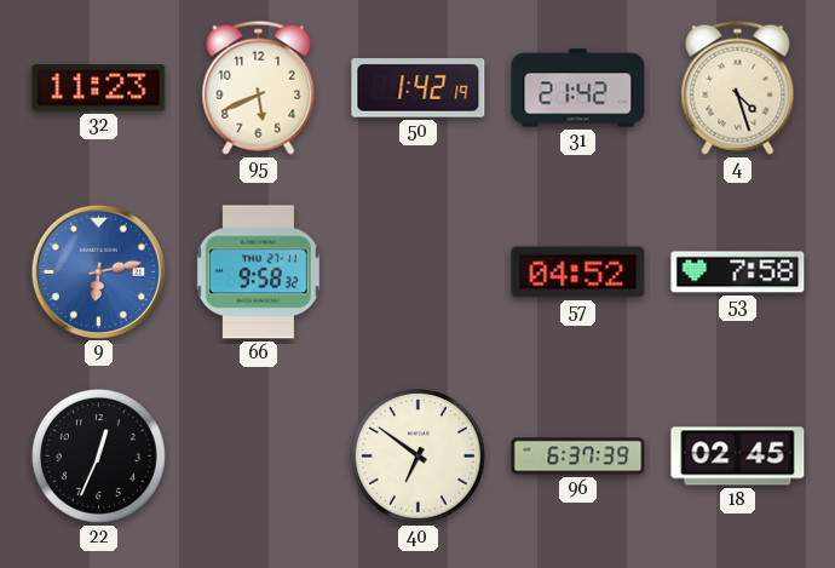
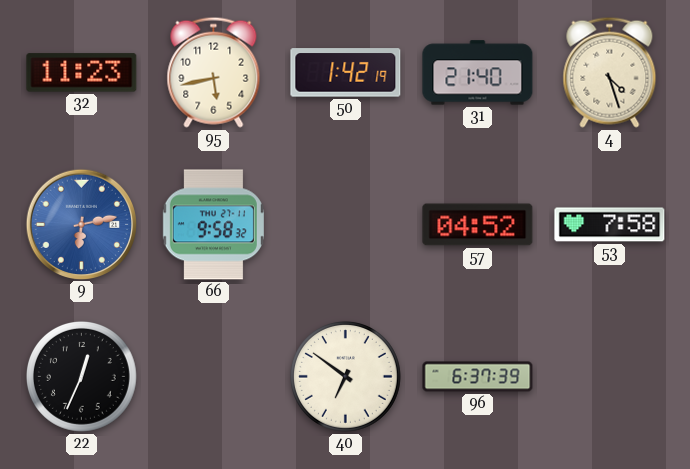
95: 5:41 -> 5:43
31: 21:42 -> 21:40
18: 02:45 -> none
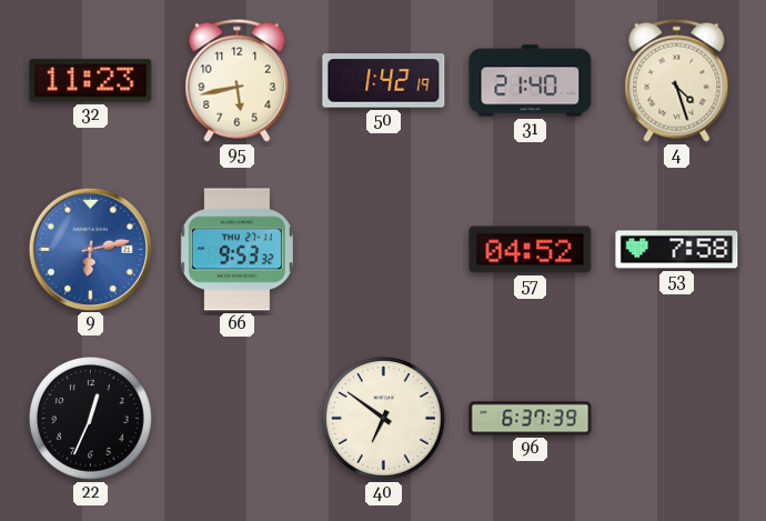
66: 9:58 -> 9:53
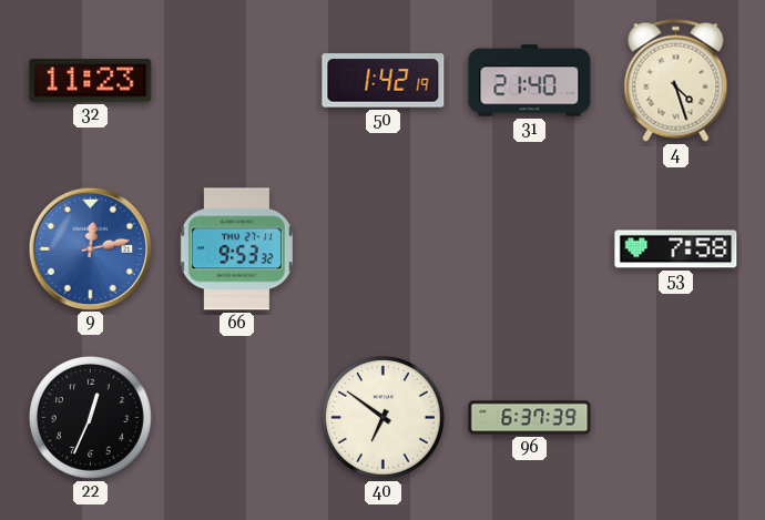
95: 5:43 -> none
9: 6:13 -> 12:13
57: 04:52 -> none
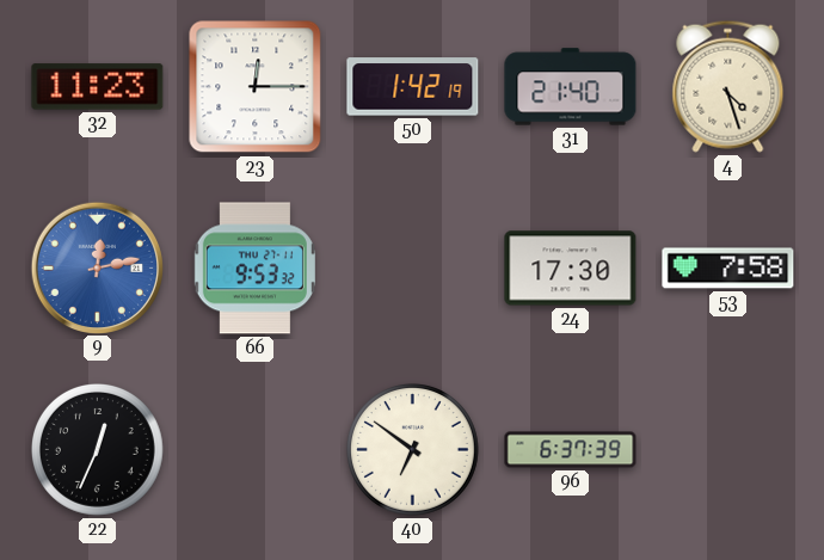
23: none -> 12:15
24: none -> 17:30
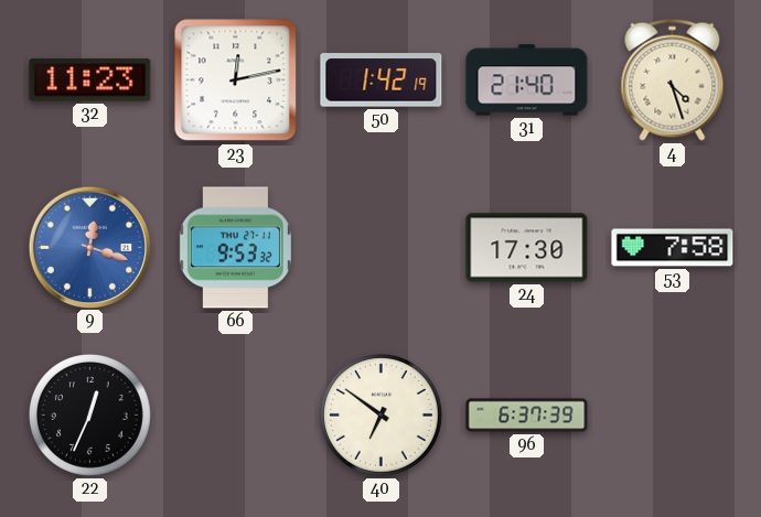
23: 12:15 -> 12:13
9: 12:13 -> 12:18
